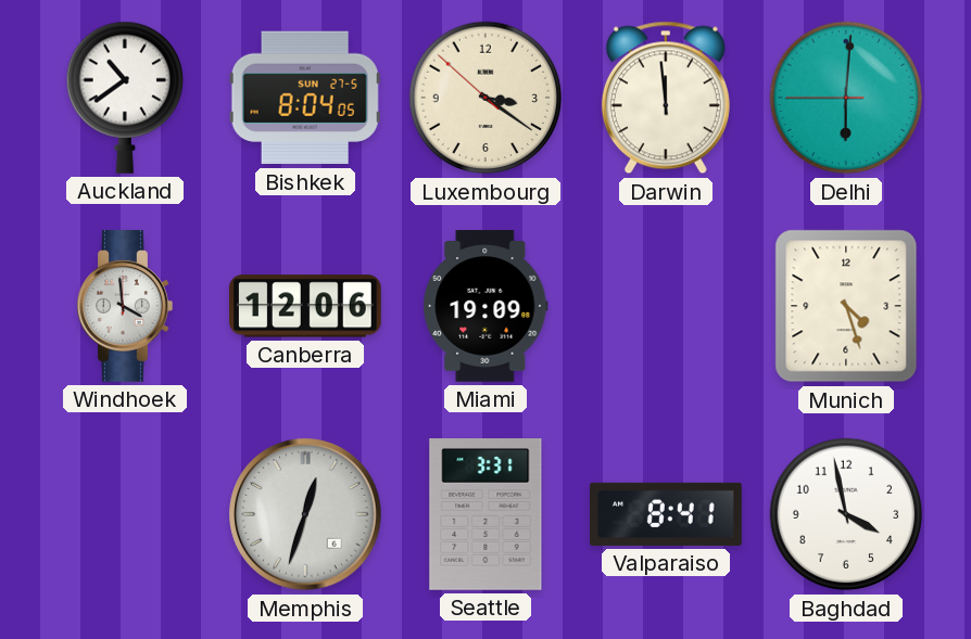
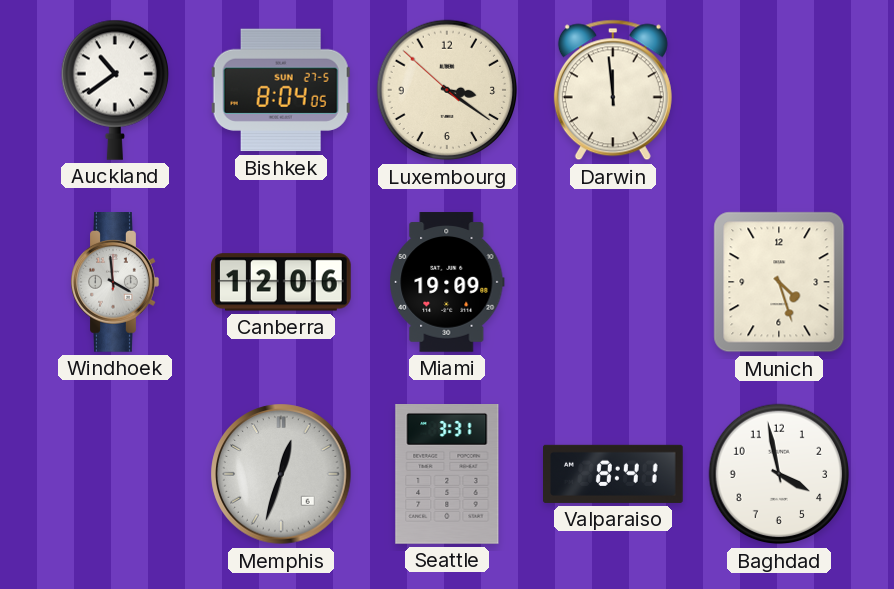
Delhi: 6:00 -> none
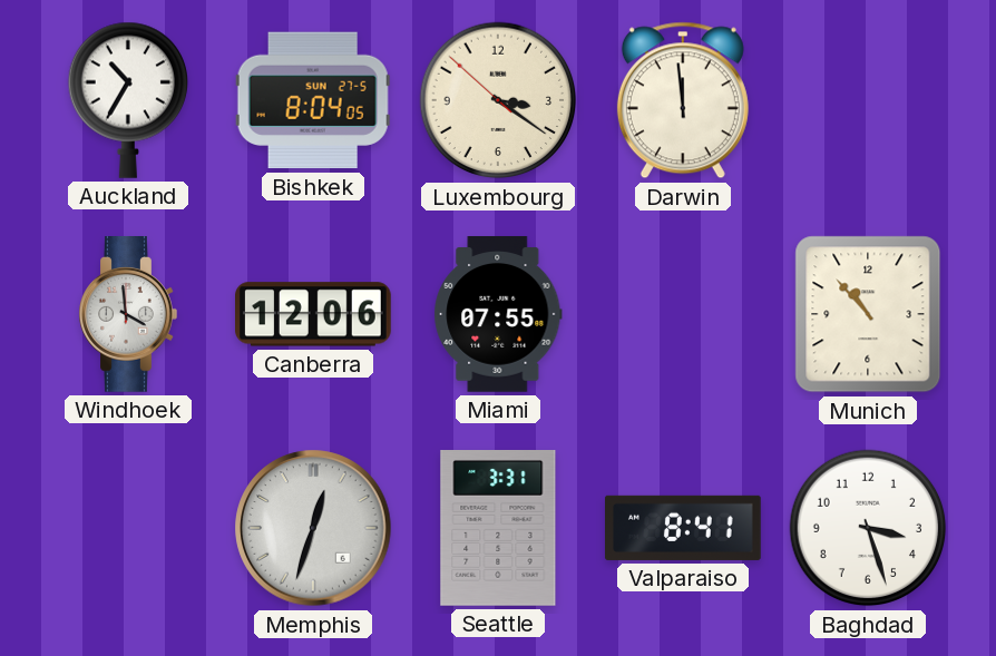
Auckland: 10:39 -> 10:35
Miami: 19:09 -> 07:55
Munich: 4:27 -> 10:53
Baghdad: 3:58 -> 3:27
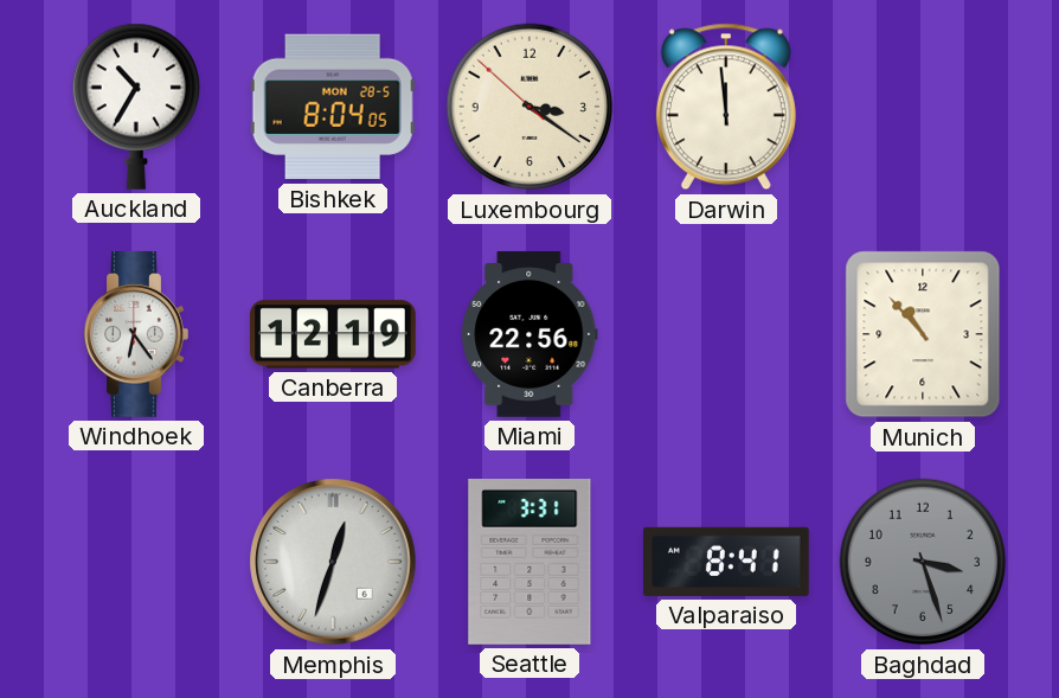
Bishkek date: SUN 27-5 -> MON 28-5
Windhoek: 3:59 -> 6:24
Canberra: 12:06 -> 12:19
Miami: 07:55 -> 22:56
Baghdad dial: white -> grey
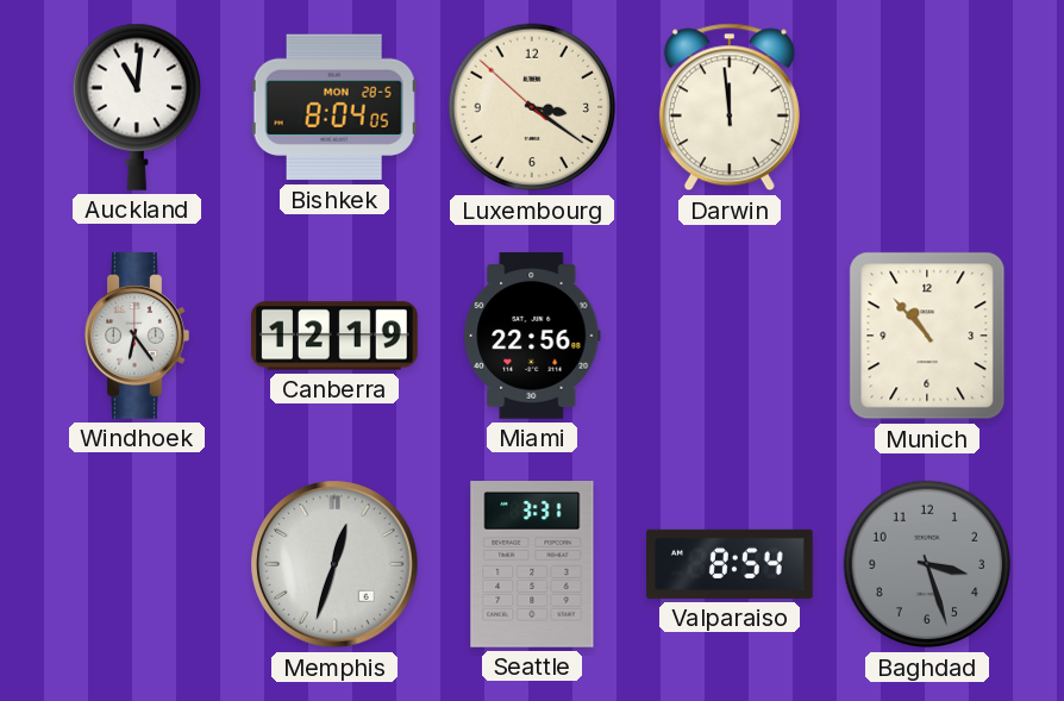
Auckland: 10:35 -> 11:01
Valparaiso: 8:41 -> 8:54
